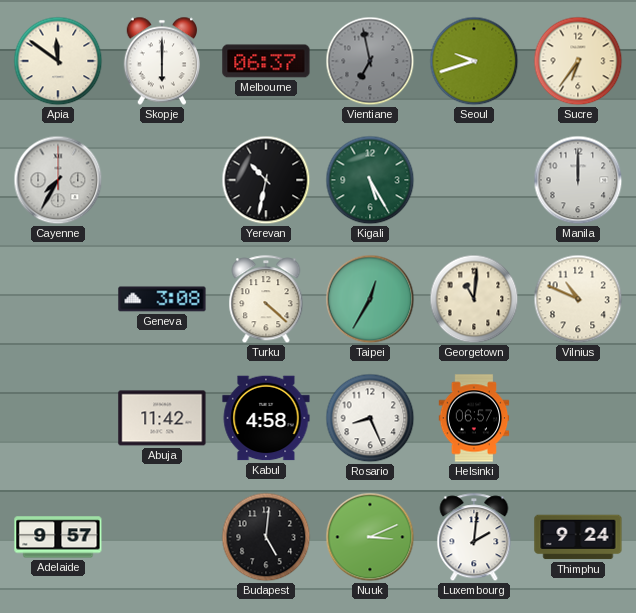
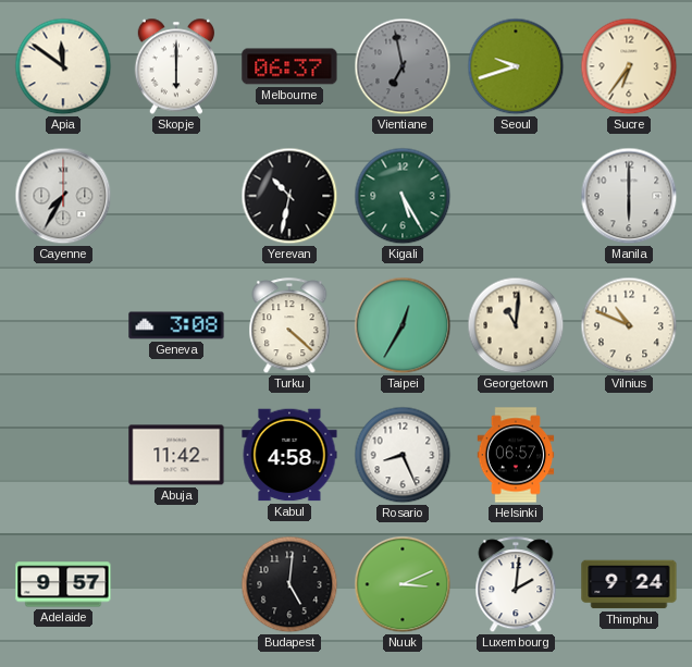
Manila: 12:00 -> 6:00
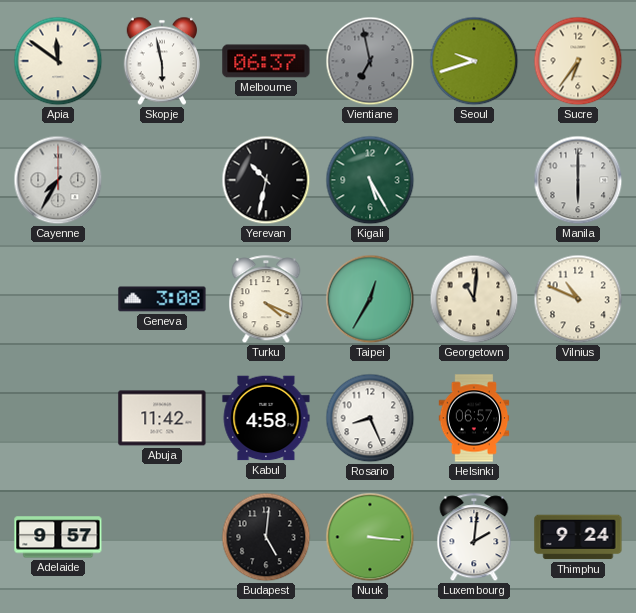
Skopje: 6:00 -> 5:58
Turku: 4:22 -> 4:19
Nuuk: 3:11 -> 3:16
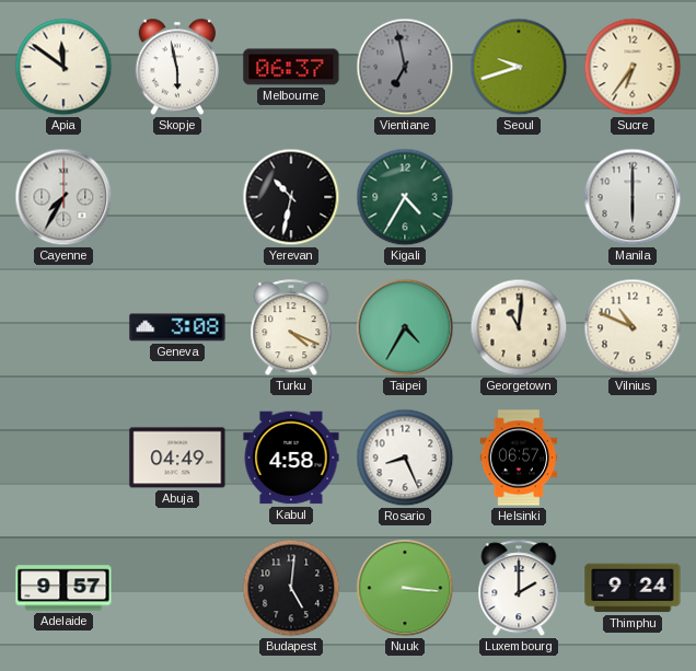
Kigali: 5:25 -> 4:35
Taipei: 12:35 -> 4:35
Abuja: 11:42 -> 04:49
Luxembourg: 2:01 -> 2:00
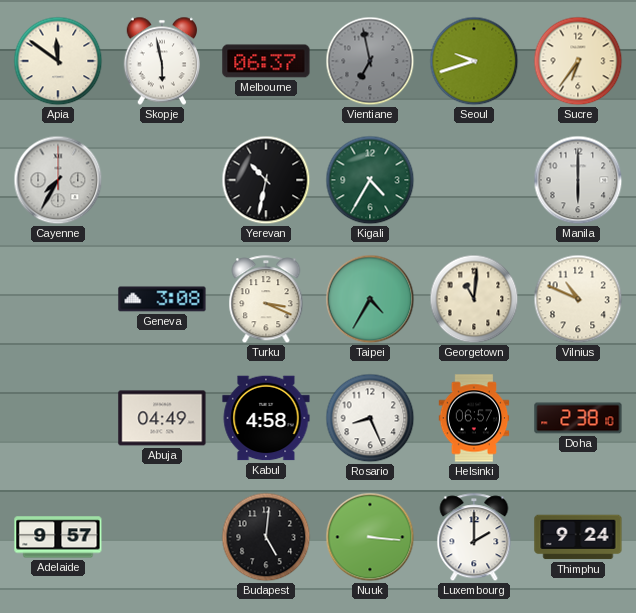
Turku: 4:19 -> 3:19
Doha: none -> 2:38
